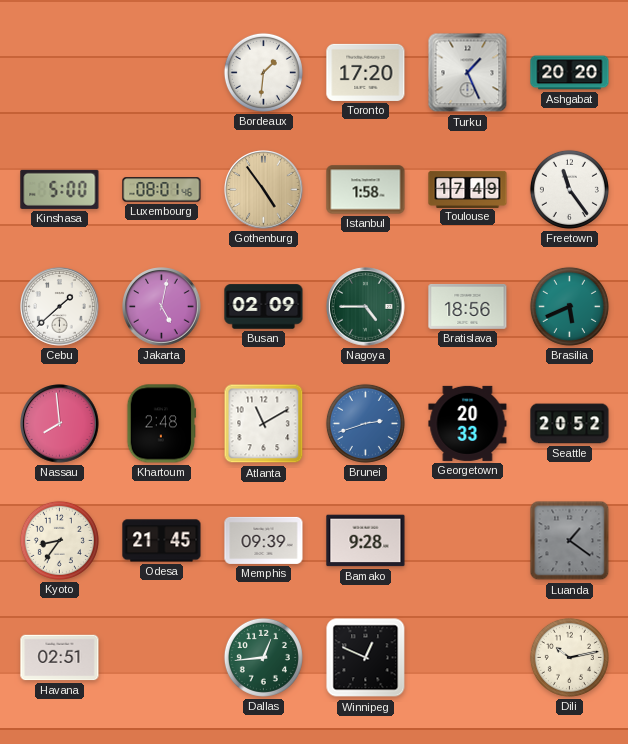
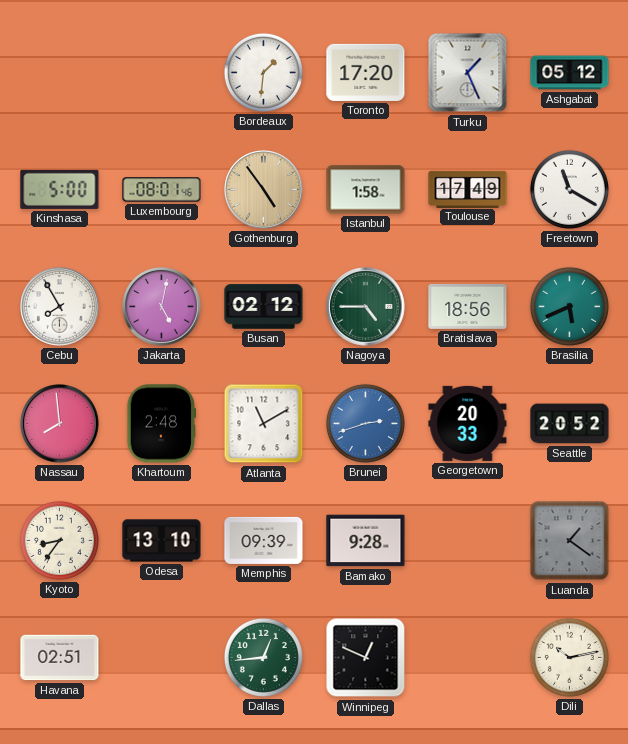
Ashgabat: 20:20 -> 05:12
Freetown: 11:24 -> 11:20
Cebu: 1:38 -> 7:55
Busan: 02:09 -> 02:12
Odesa: 21:45 -> 13:10
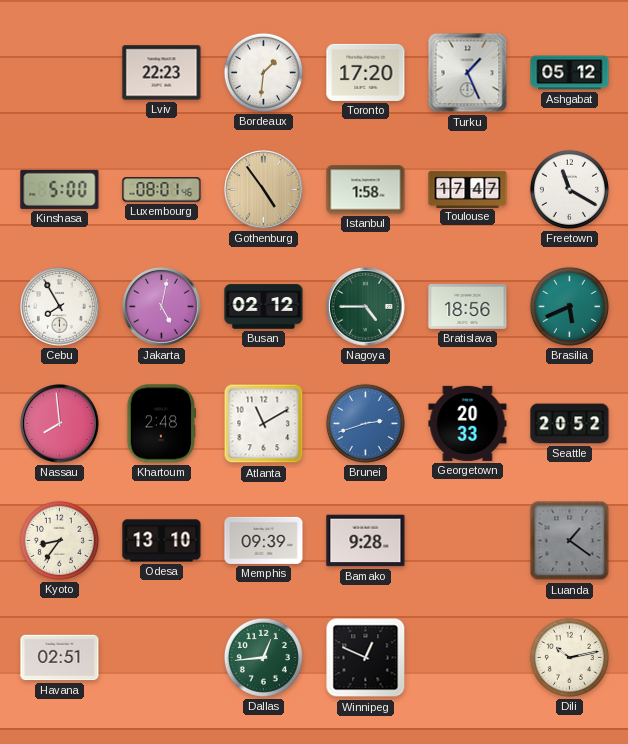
Lviv: none -> 22:23
Toulouse: 17:49 -> 17:47
